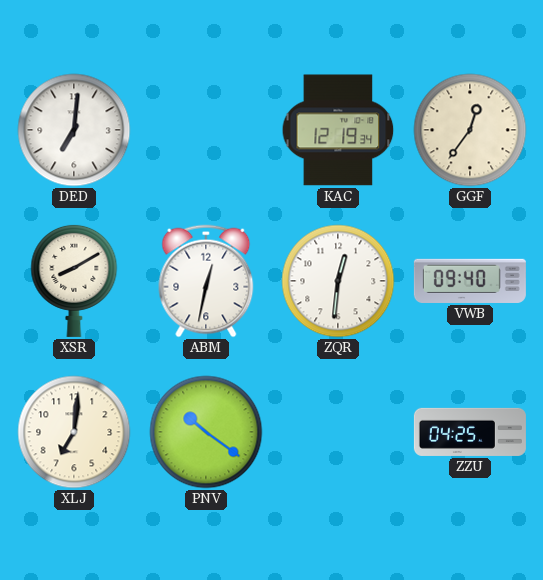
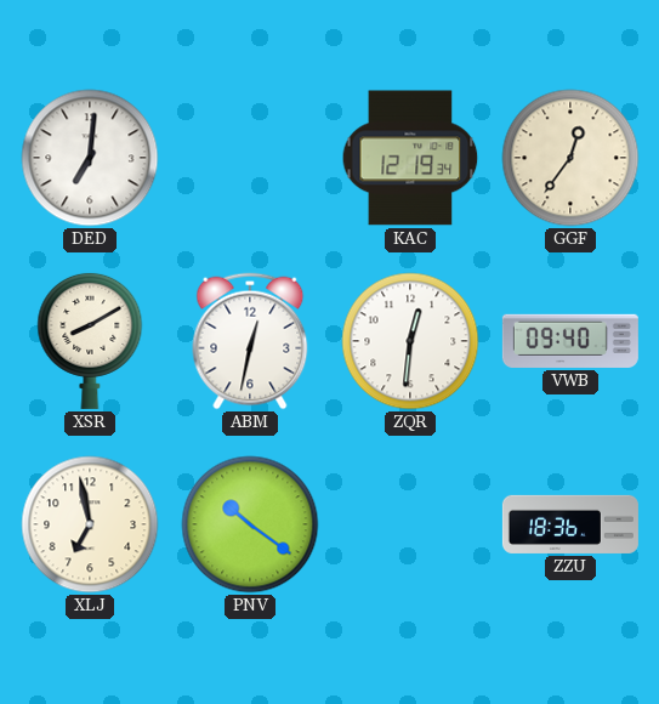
XLJ: 7:01 -> 6:58
ZZU: 04:25 -> 18:36
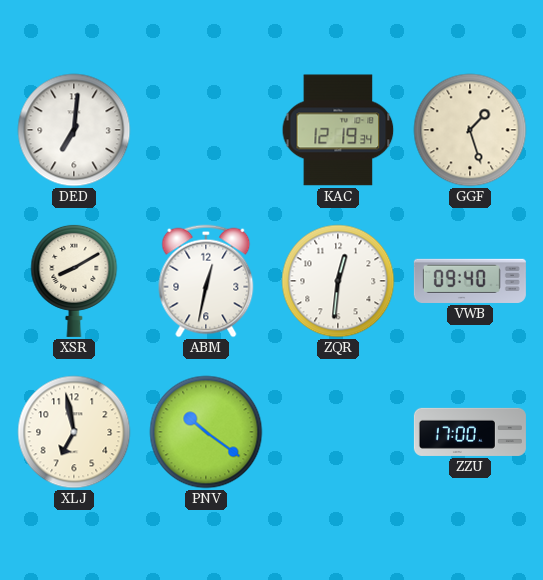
GGF: 12:36 -> 1:27
ZZU: 18:36 -> 17:00
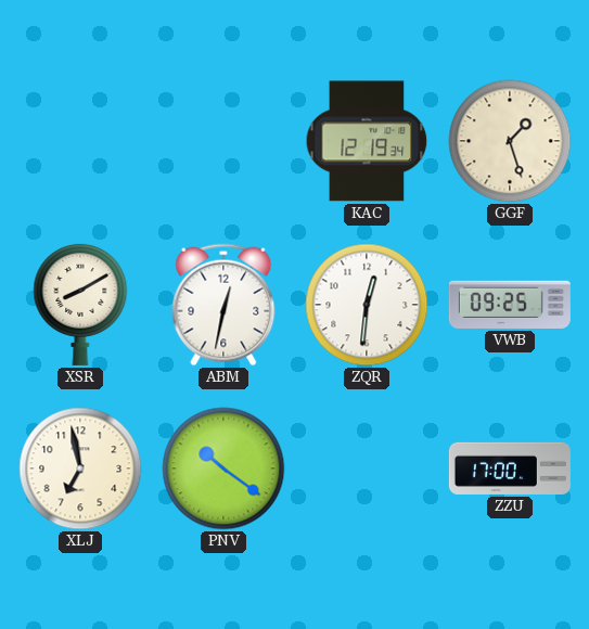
DED: 7:01 -> none
VWB: 09:40 -> 09:25
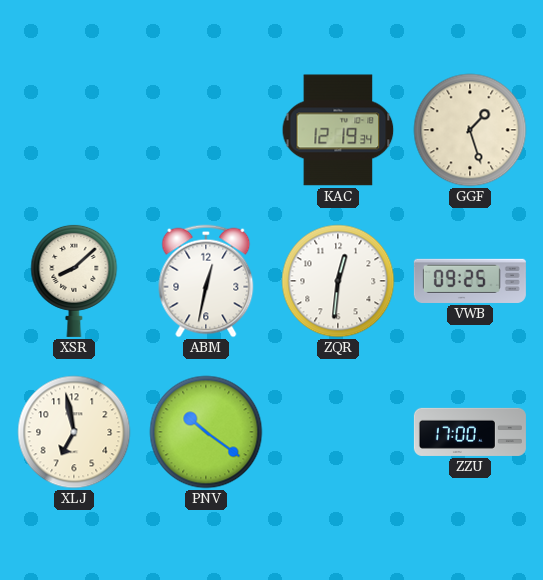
XSR: 8:10 -> 8:08
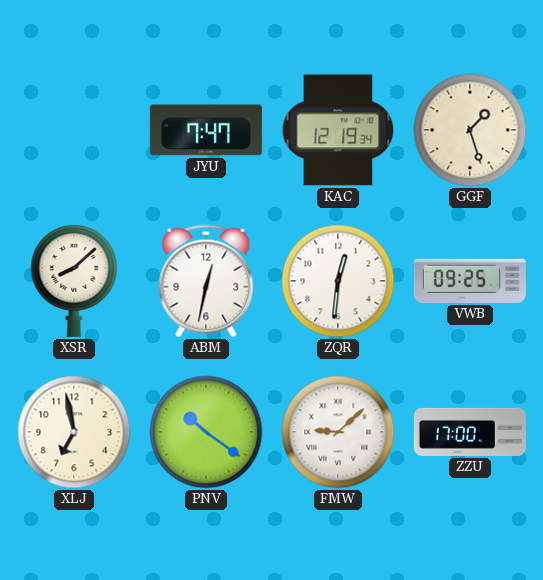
JYU: none -> 7:47
FMW: none -> 9:08
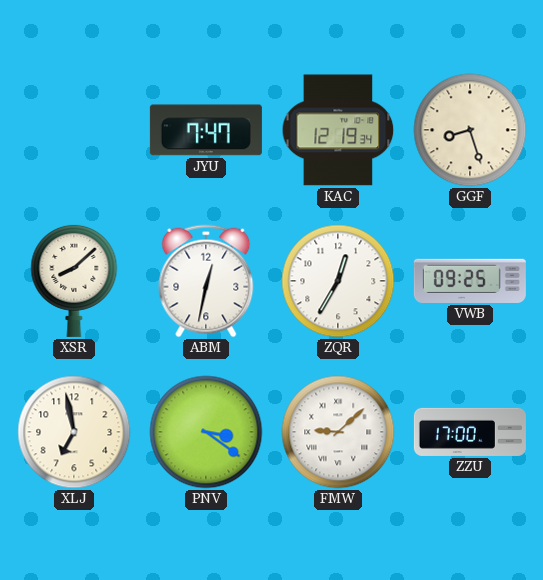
GGF: 1:27 -> 8:27
ZQR: 12:31 -> 12:35
PNV: 10:21 -> 3:21
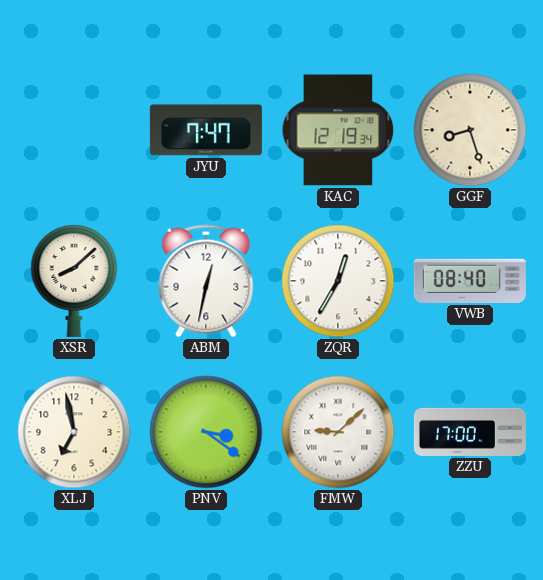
VWB: 09:25 -> 08:40
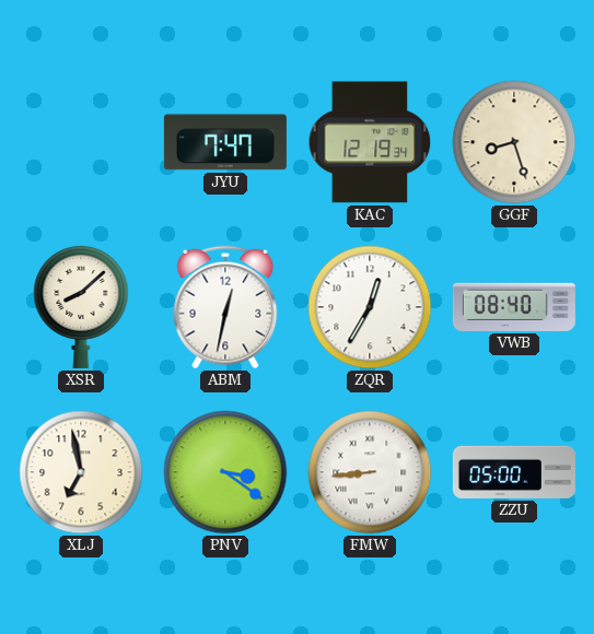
FMW: 9:08 -> 8:44
ZZU: 17:00 -> 05:00
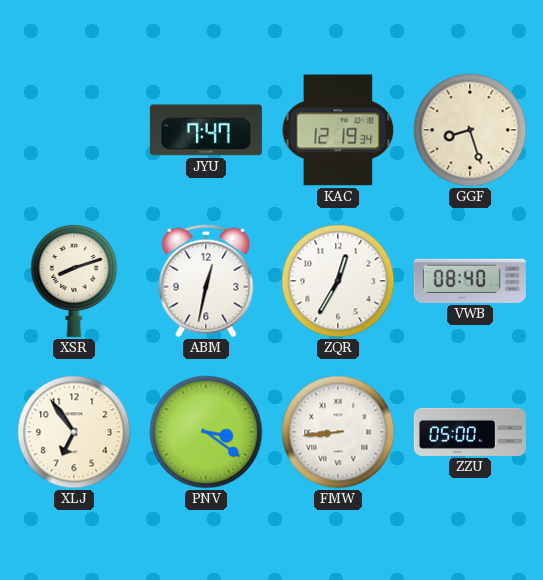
XSR: 8:08 -> 8:12
XLJ: 6:58 -> 6:54
